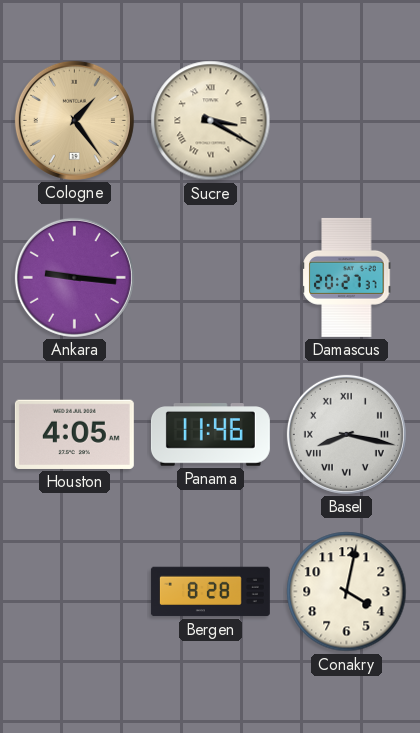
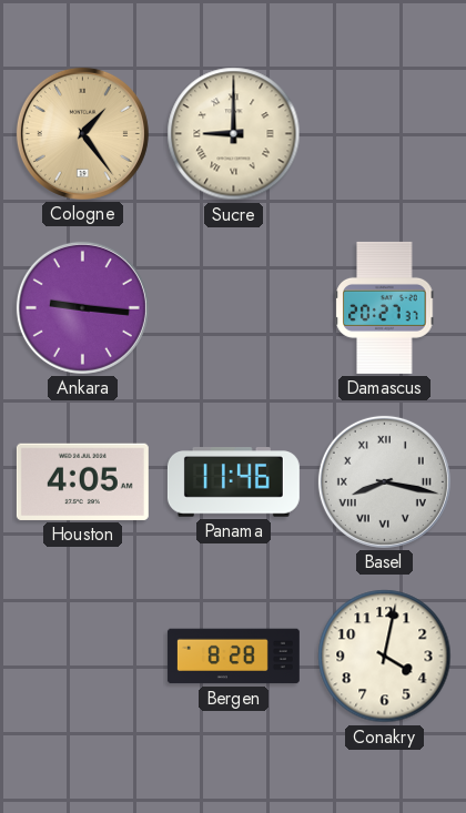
Sucre: 3:20 -> 9:00
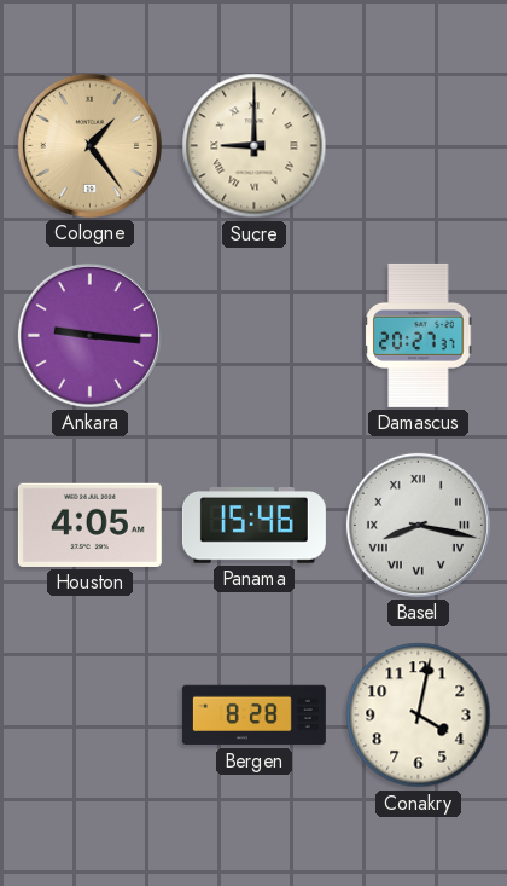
Panama: 11:46 -> 15:46
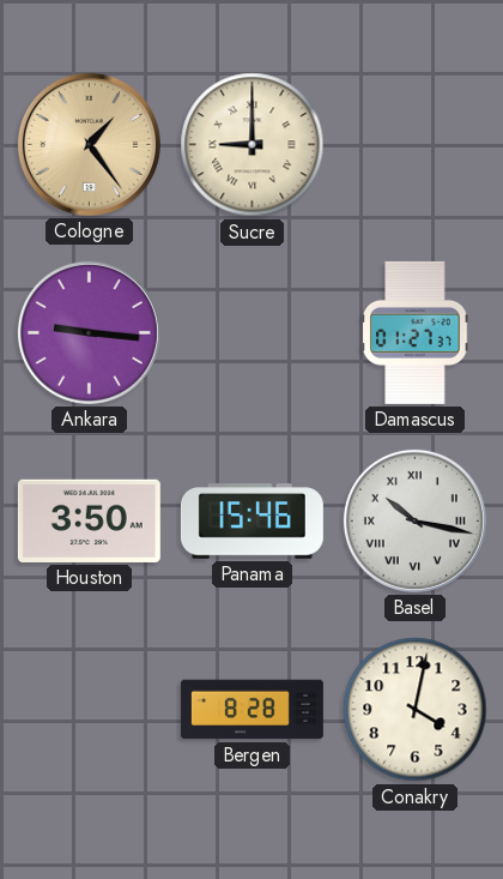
Damascus: 20:27 -> 01:27
Houston: 4:05 -> 3:50
Basel: 8:17 -> 10:17
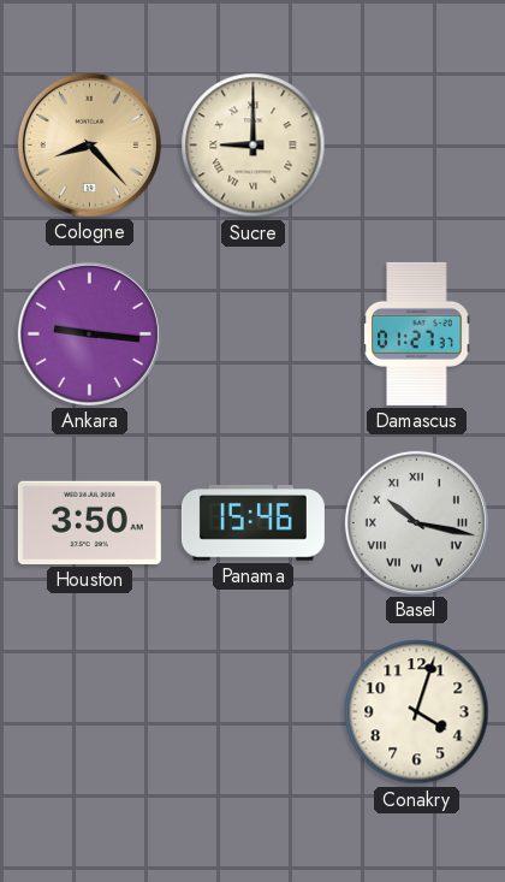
Cologne: 1:24 -> 8:23
Bergen: 8:28 -> none
Conakry: 4:02 -> 4:03
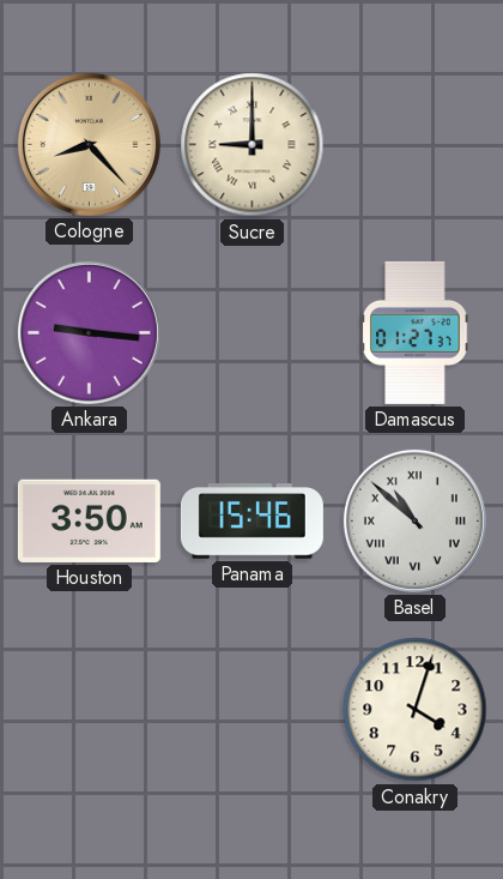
Basel: 10:17 -> 10:52
